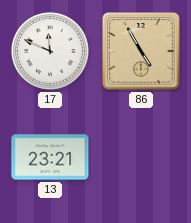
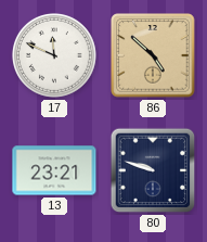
86: 4:55 -> 4:52
80: none -> 9:48
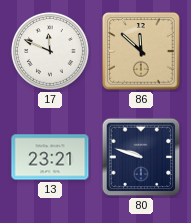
86: 4:52 -> 11:52
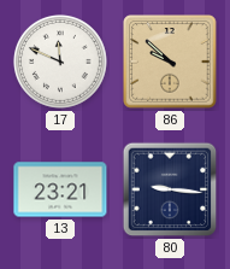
86: 11:52 -> 9:52
80: 9:48 -> 9:16
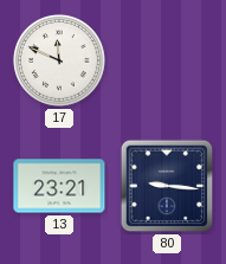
86: 9:52 -> none
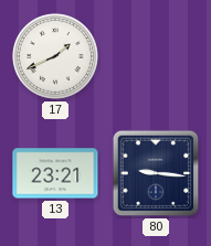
17: 11:49 -> 1:41
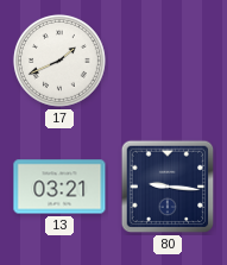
13: 23:21 -> 03:21
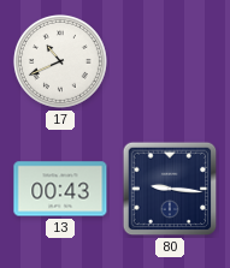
17: 1:41 -> 10:41
13: 03:21 -> 00:43
